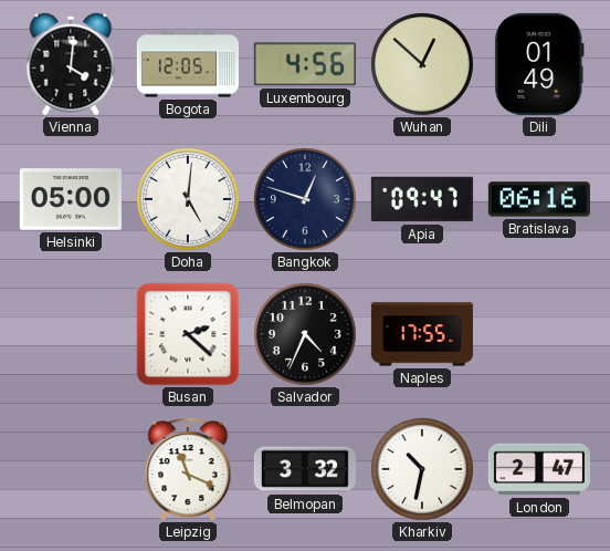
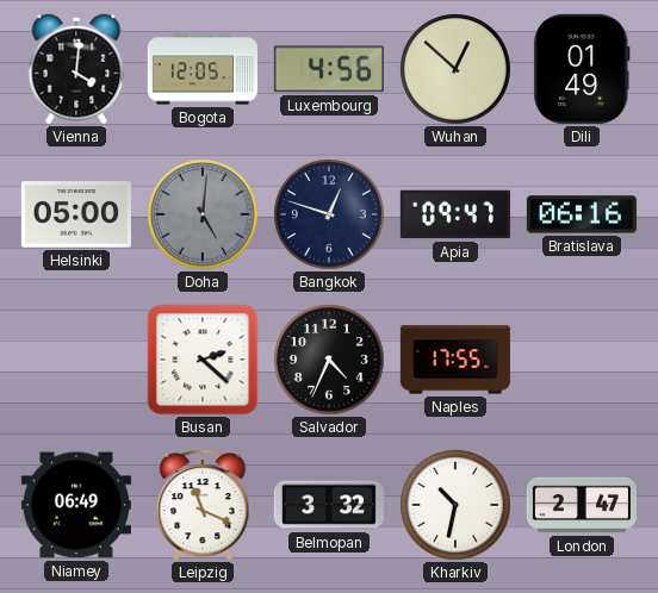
Doha dial: white -> grey
Niamey: none -> 06:49
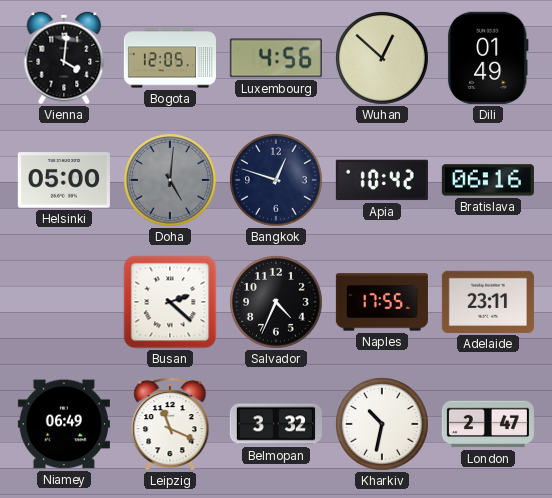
Apia: 09:47 -> 10:42
Adelaide: none -> 23:11
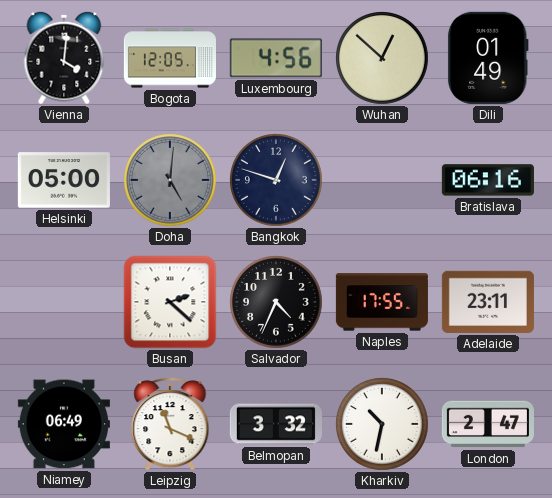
Apia: 10:42 -> none
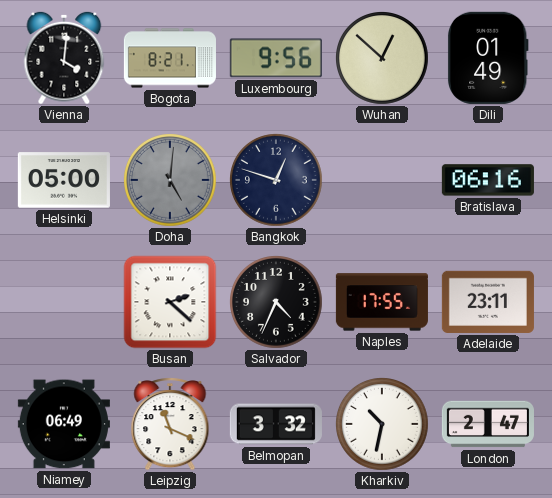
Bogota: 12:05 -> 8:21
Luxembourg: 4:56 -> 9:56
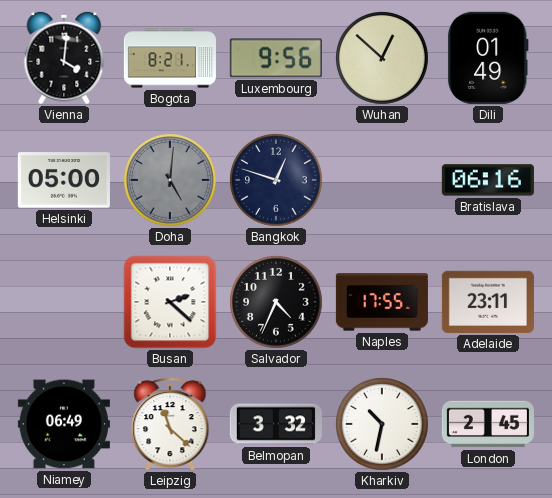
Leipzig: 11:19 -> 11:22
London: 2:47 -> 2:45
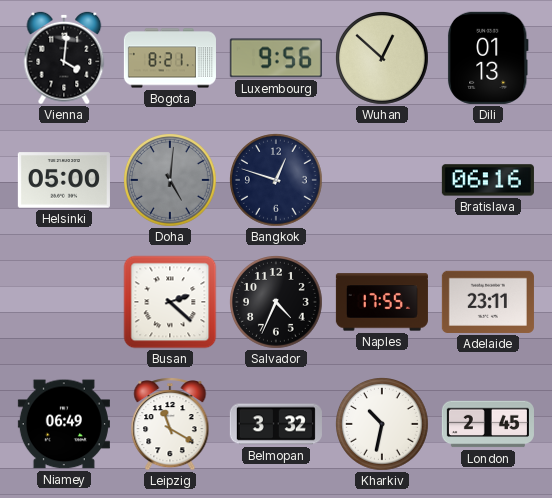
Dili: 01:49 -> 01:13
Leipzig: 11:22 -> 11:20
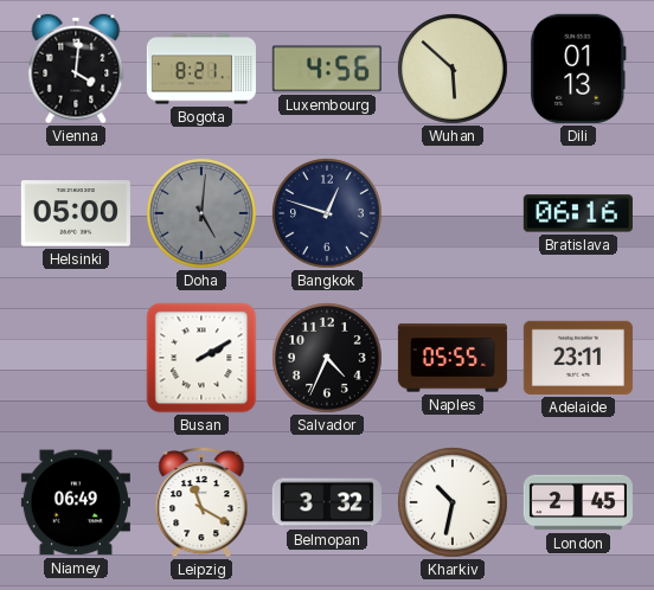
Luxembourg: 9:56 -> 4:56
Wuhan: 12:52 -> 5:52
Busan: 2:22 -> 2:10
Naples: 17:55 -> 05:55
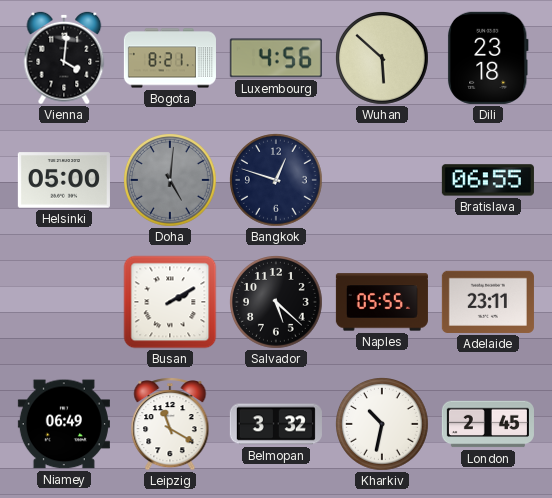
Dili: 01:13 -> 23:18
Bratislava: 06:16 -> 06:55
Salvador: 4:34 -> 5:22
